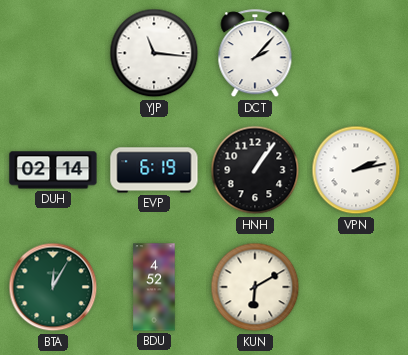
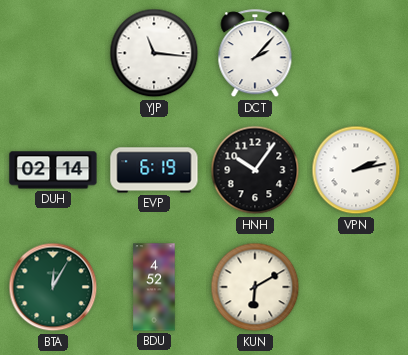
HNH: 1:06 -> 10:06
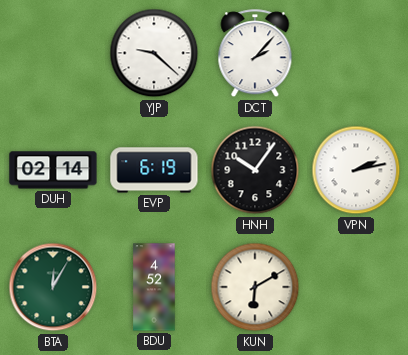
YJP: 11:16 -> 9:22
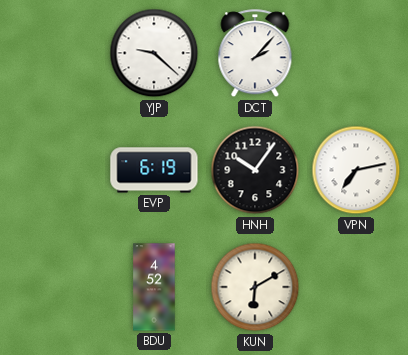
DUH: 02:14 -> none
VPN: 2:13 -> 7:13
BTA: 12:05 -> none
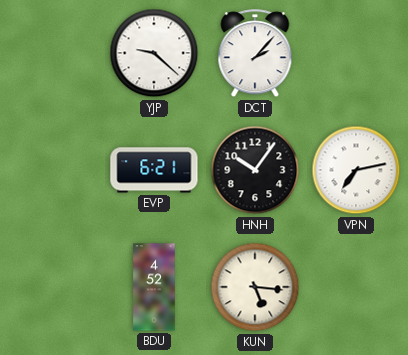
EVP: 6:19 -> 6:21
KUN: 6:10 -> 5:16
